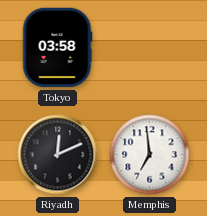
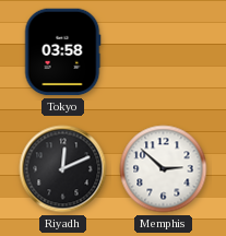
Memphis: 6:59 -> 2:52
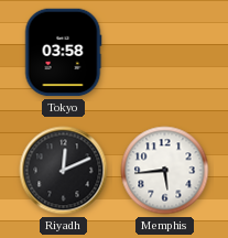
Memphis: 2:52 -> 5:44
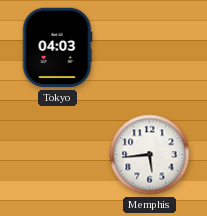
Tokyo: 03:58 -> 04:03
Riyadh: 12:11 -> none
